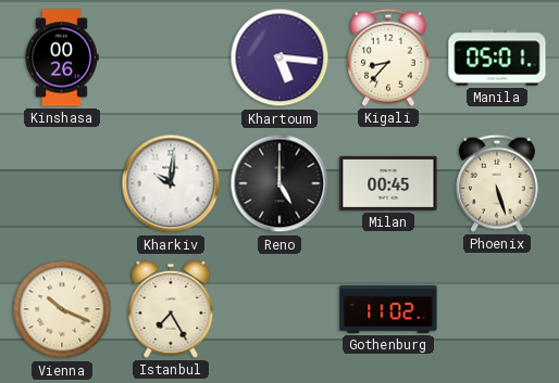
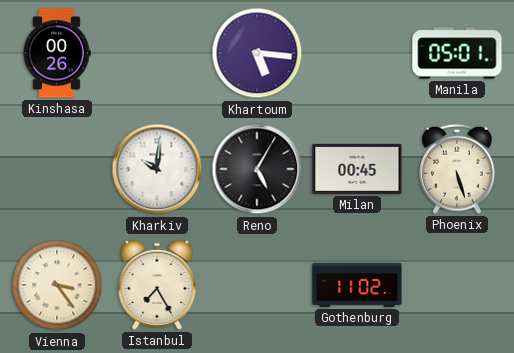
Kigali: 8:37 -> none
Reno: 5:00 -> 5:05
Vienna: 10:19 -> 3:24
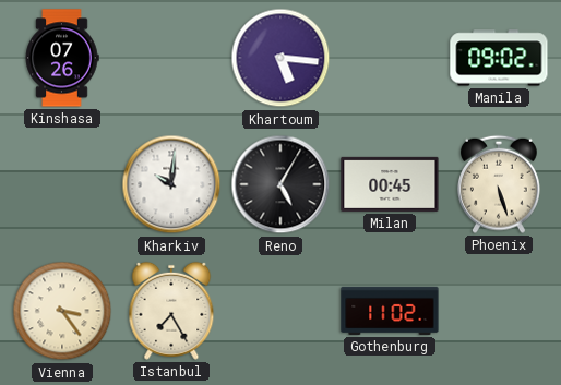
Kinshasa: 00:26 -> 07:26
Manila: 05:01 -> 09:02
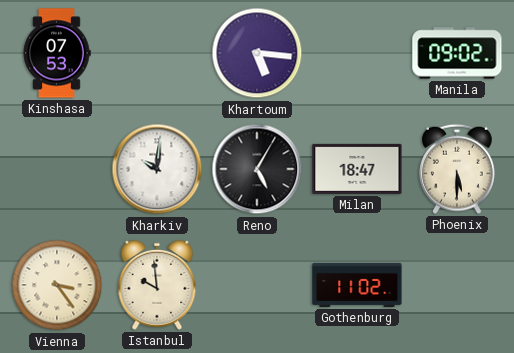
Kinshasa: 07:26 -> 07:53
Milan: 00:45 -> 18:47
Phoenix: 5:27 -> 5:30
Istanbul: 7:25 -> 9:59
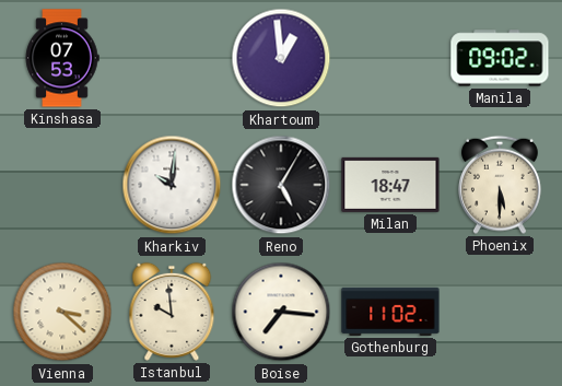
Khartoum: 5:16 -> 12:59
Vienna: 3:24 -> 3:22
Boise: none -> 7:16
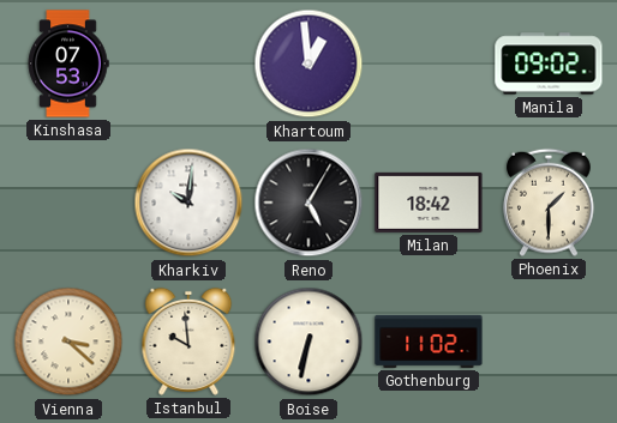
Milan: 18:47 -> 18:42
Phoenix: 5:30 -> 1:30
Boise: 7:16 -> 6:32
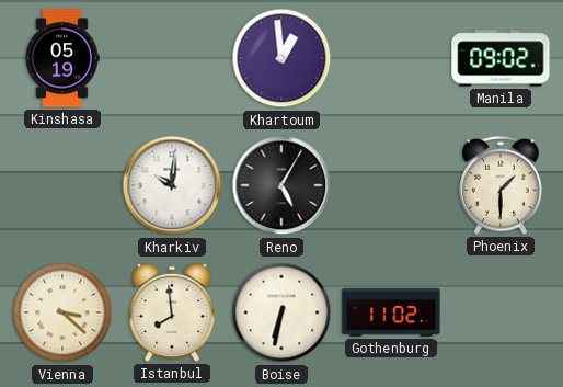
Kinshasa: 07:53 -> 05:19
Milan: 18:42 -> none
Istanbul: 9:59 -> 7:59
